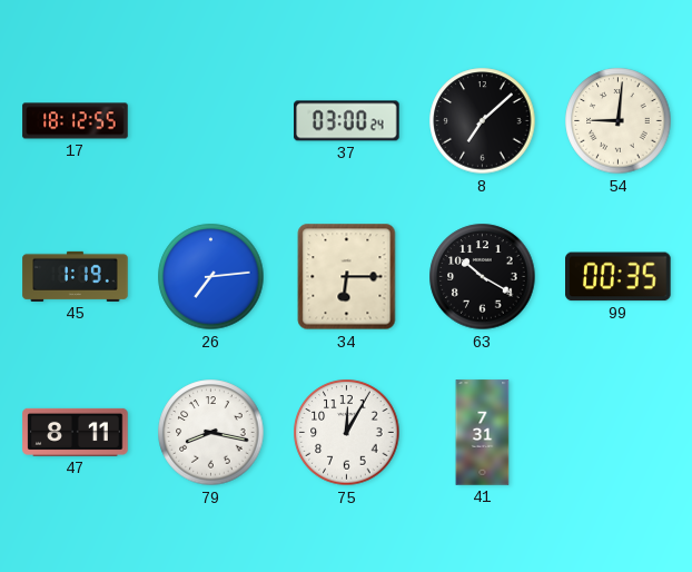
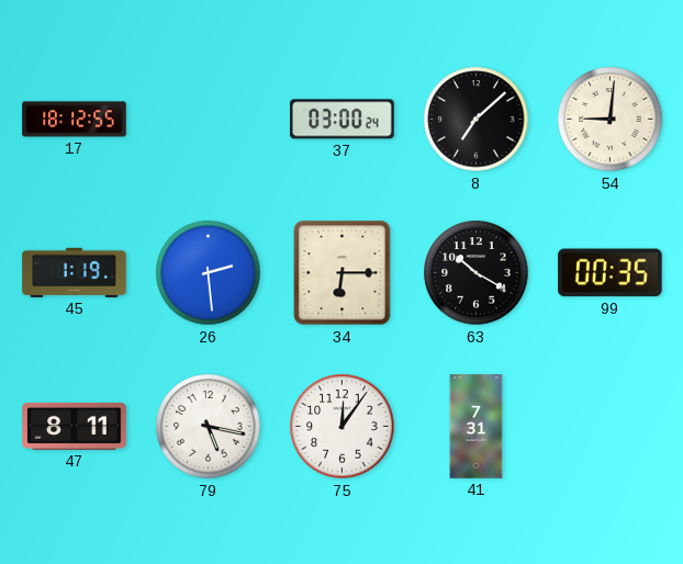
26: 7:14 -> 2:29
79: 8:17 -> 5:17
75: 12:05 -> 12:06
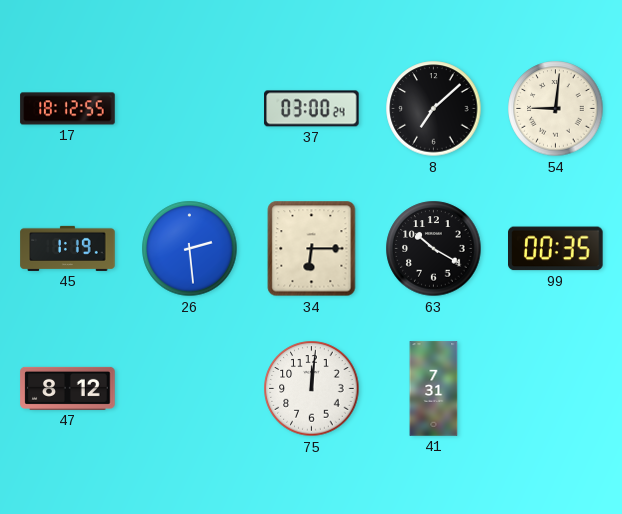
47: 8:11 -> 8:12
79: 5:17 -> none
75: 12:06 -> 12:01
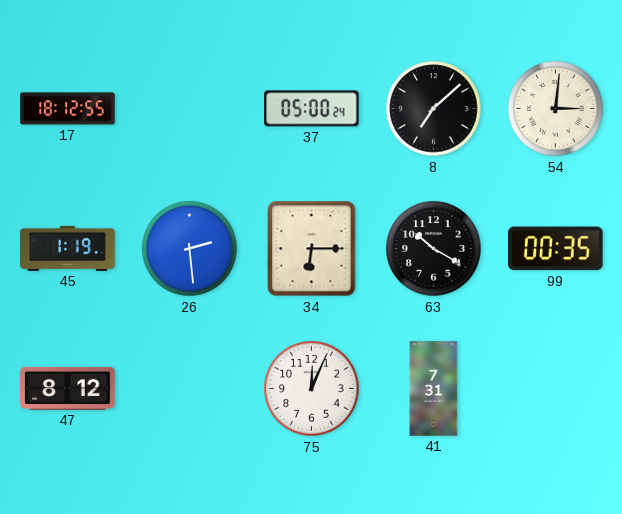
37: 03:00 -> 05:00
54: 9:01 -> 3:01
75: 12:01 -> 12:04
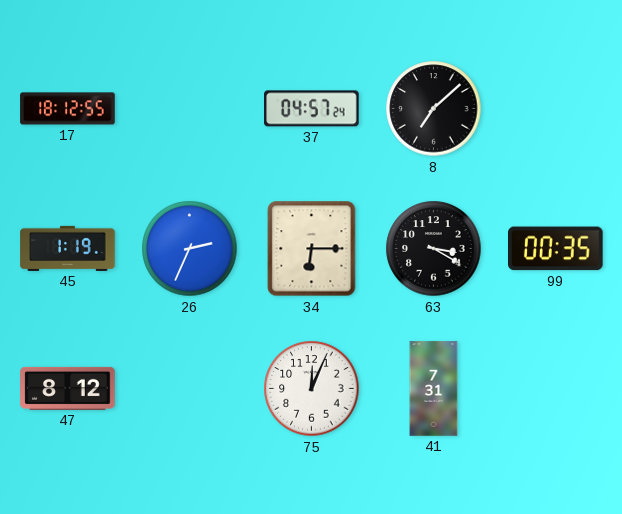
37: 05:00 -> 04:57
54: 3:01 -> none
26: 2:29 -> 2:34
63: 10:20 -> 3:20
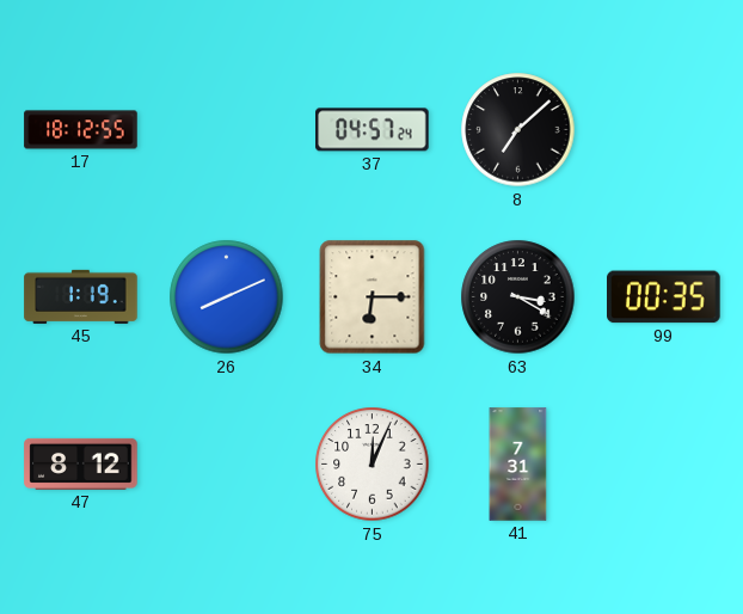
26: 2:34 -> 8:11
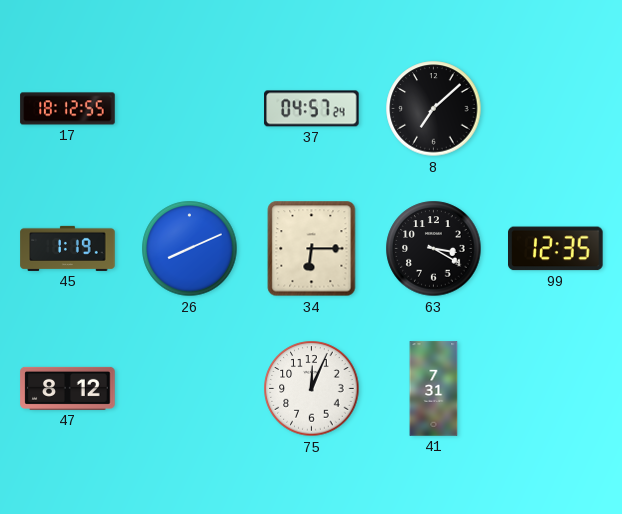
99: 00:35 -> 12:35
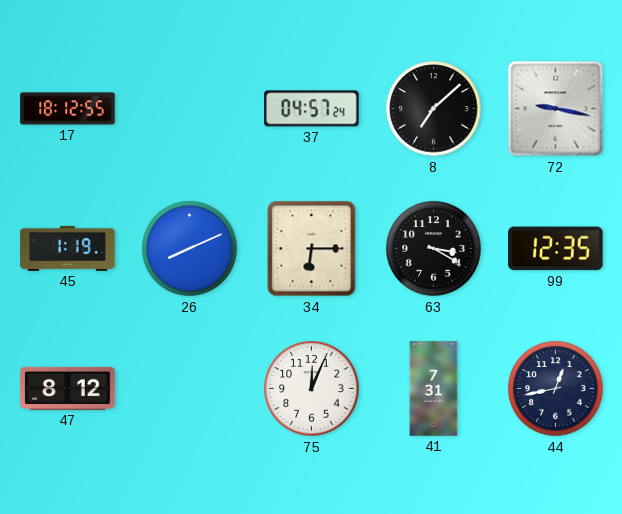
72: none -> 9:17
44: none -> 12:43
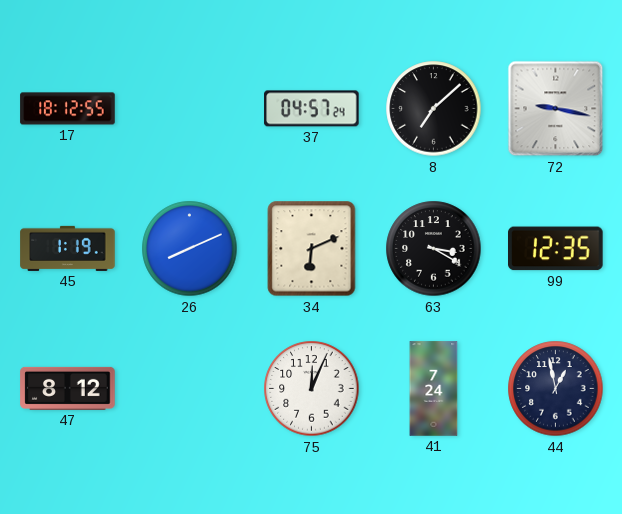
34: 6:15 -> 6:11
41: 7:31 -> 7:24
44: 12:43 -> 12:58
